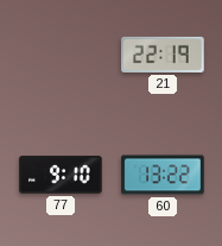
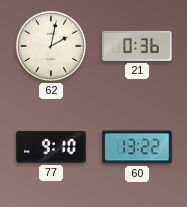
62: none -> 2:02
21: 22:19 -> 0:36
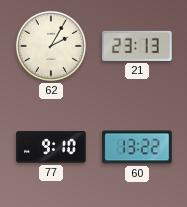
62: 2:02 -> 2:05
21: 0:36 -> 23:13
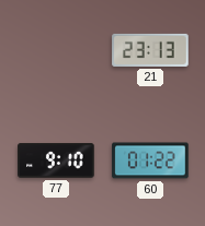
62: 2:05 -> none
60: 13:22 -> 01:22
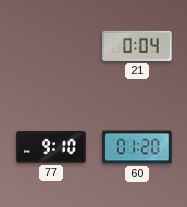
21: 23:13 -> 0:04
60: 01:22 -> 01:20
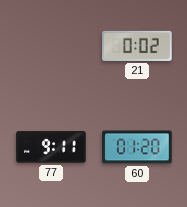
21: 0:04 -> 0:02
77: 9:10 -> 9:11
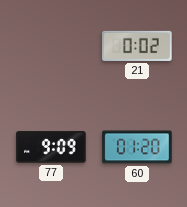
77: 9:11 -> 9:09
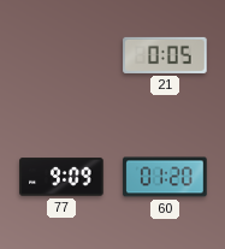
21: 0:02 -> 0:05
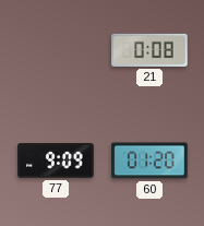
21: 0:05 -> 0:08
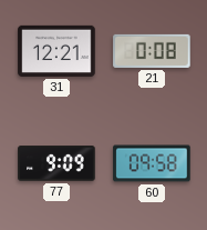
31: none -> 12:21
60: 01:20 -> 09:58
